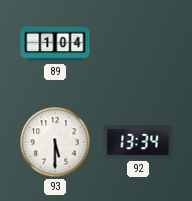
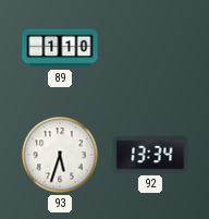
89: 1:04 -> 1:10
93: 5:30 -> 5:33
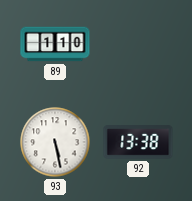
93: 5:33 -> 5:28
92: 13:34 -> 13:38
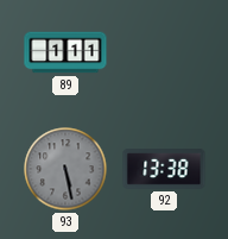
89: 1:10 -> 1:11
93 dial: white -> grey
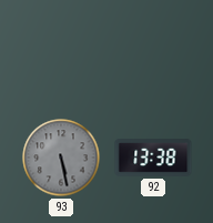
89: 1:11 -> none
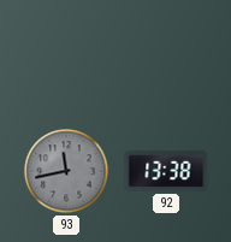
93: 5:28 -> 11:43
